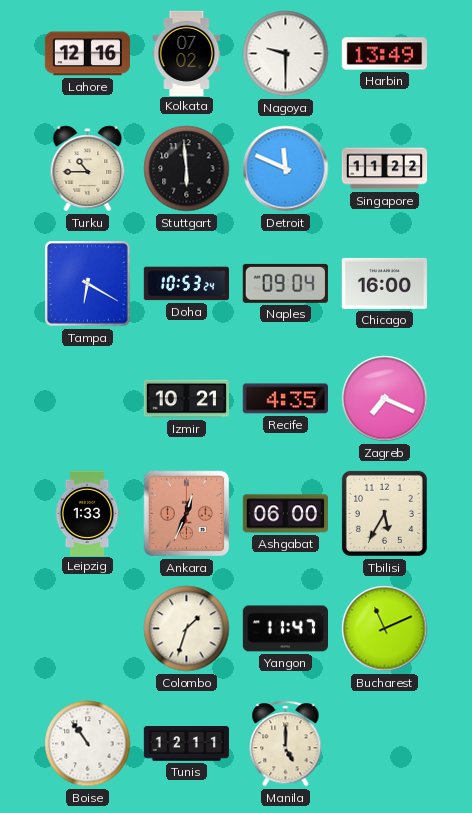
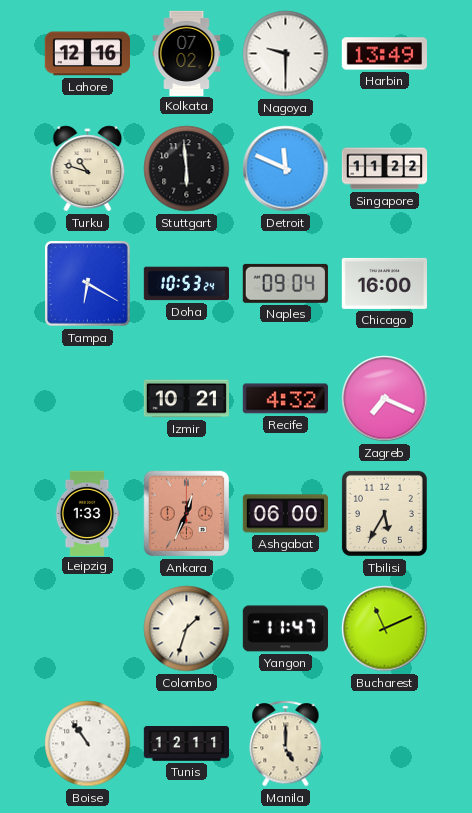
Turku: 10:45 -> 10:48
Recife: 4:35 -> 4:32
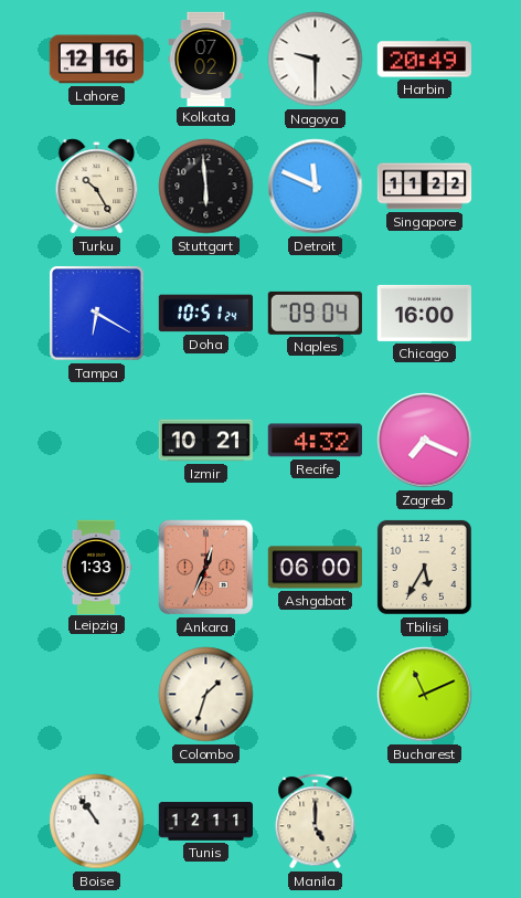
Harbin: 13:49 -> 20:49
Turku: 10:48 -> 10:25
Doha: 10:53 -> 10:51
Yangon: 11:47 -> none
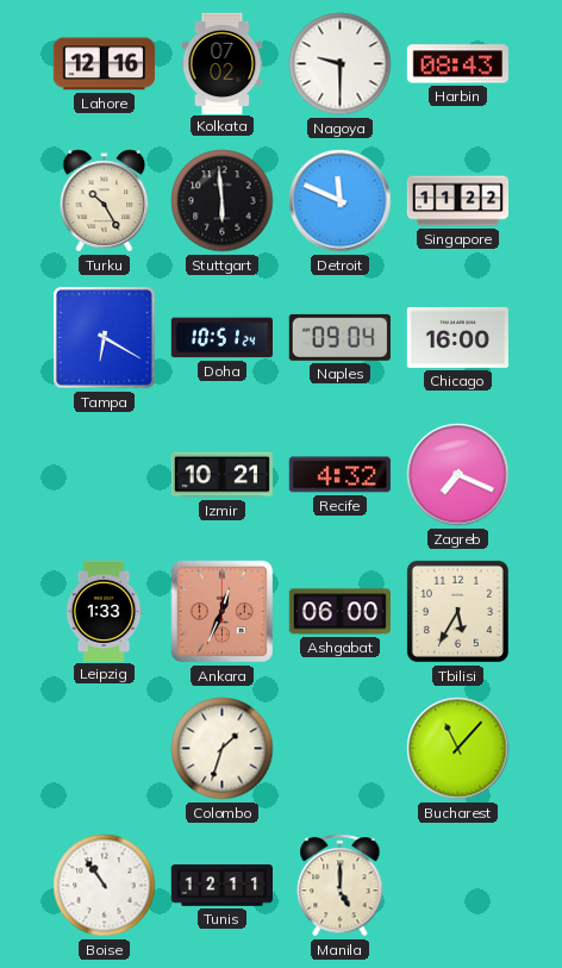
Harbin: 20:49 -> 08:43
Bucharest: 11:11 -> 11:07
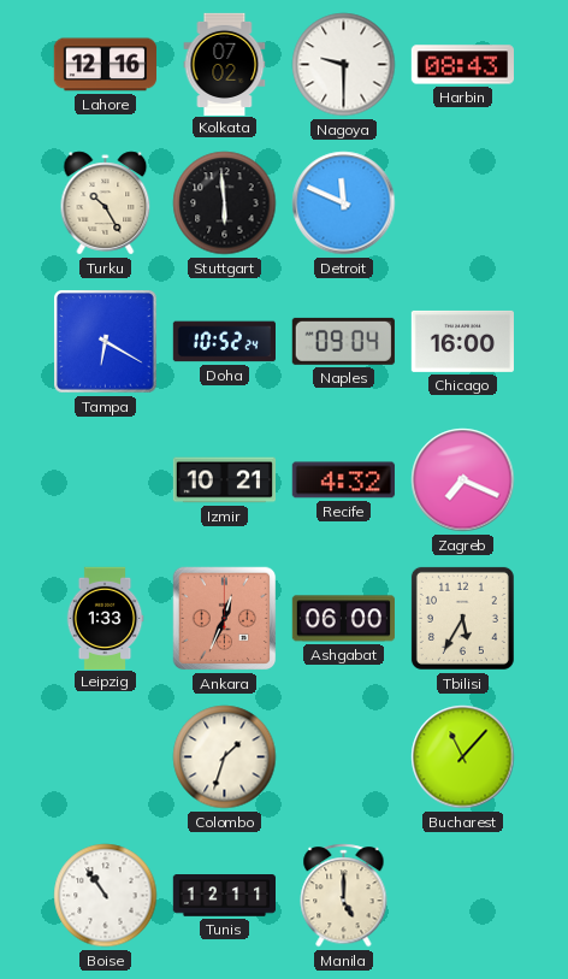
Singapore: 11:22 -> none
Doha: 10:51 -> 10:52
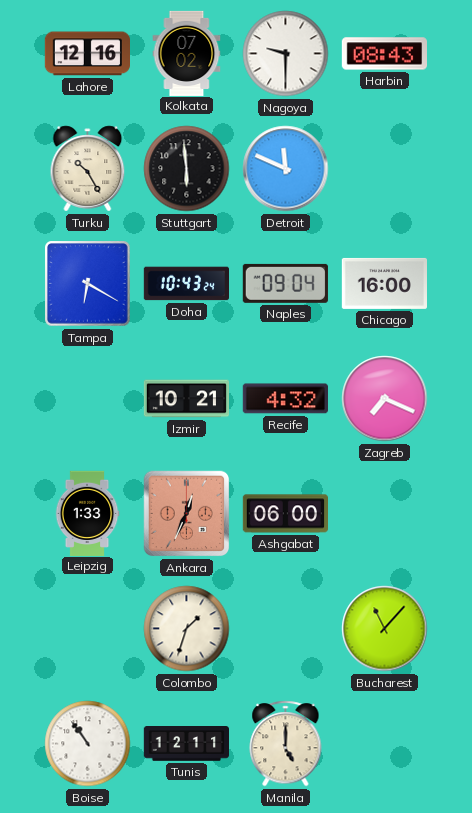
Doha: 10:52 -> 10:43
Tbilisi: 5:35 -> none
